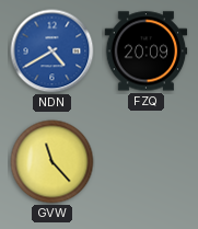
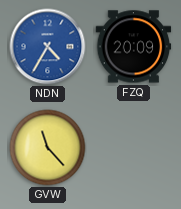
NDN: 4:40 -> 4:35
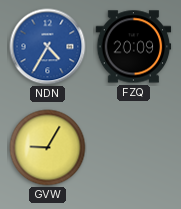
GVW: 11:23 -> 9:05
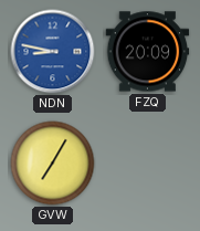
NDN: 4:35 -> 8:47
GVW: 9:05 -> 7:05
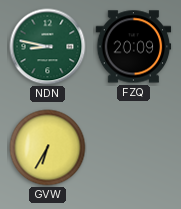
NDN dial: blue -> green
GVW: 7:05 -> 6:35
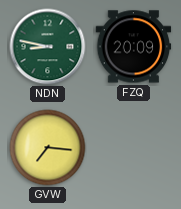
GVW: 6:35 -> 7:16
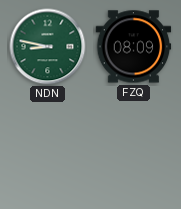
FZQ: 20:09 -> 08:09
GVW: 7:16 -> none
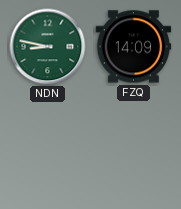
FZQ: 08:09 -> 14:09
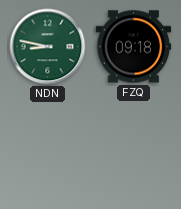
FZQ: 14:09 -> 09:18
